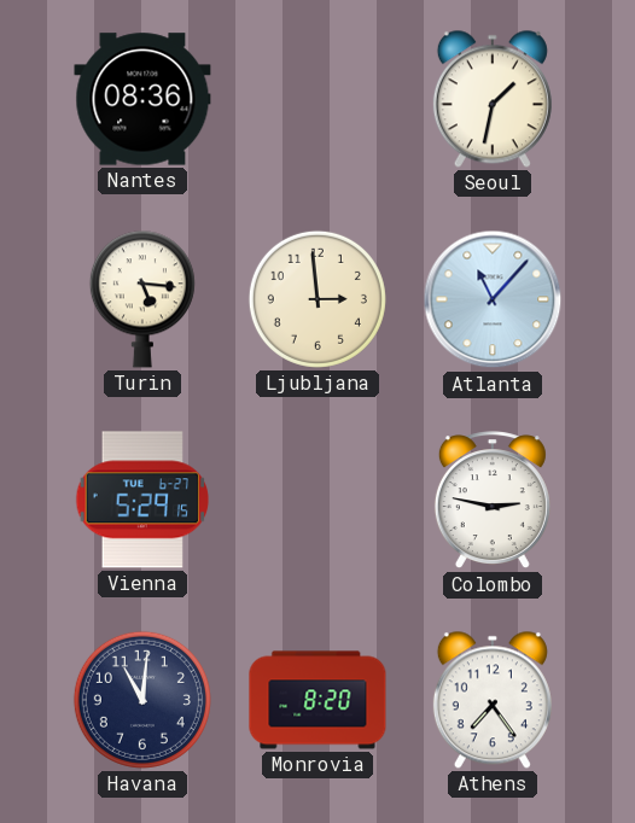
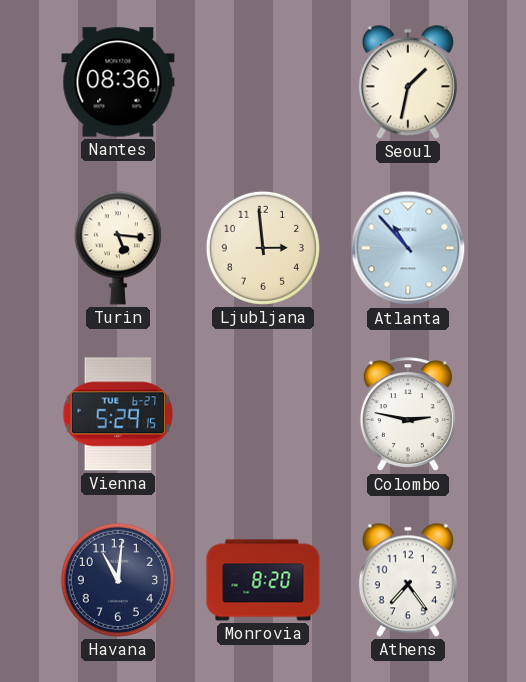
Atlanta: 11:07 -> 10:53
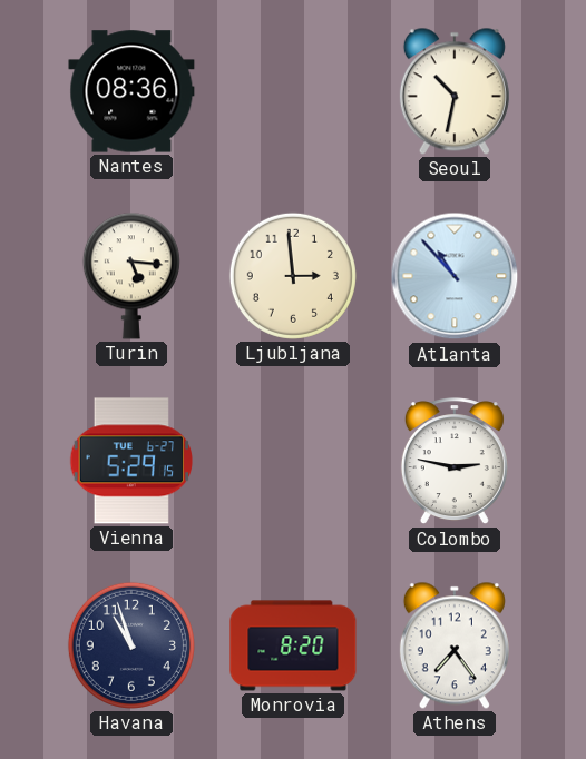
Seoul: 1:32 -> 10:32
Havana: 11:01 -> 10:57
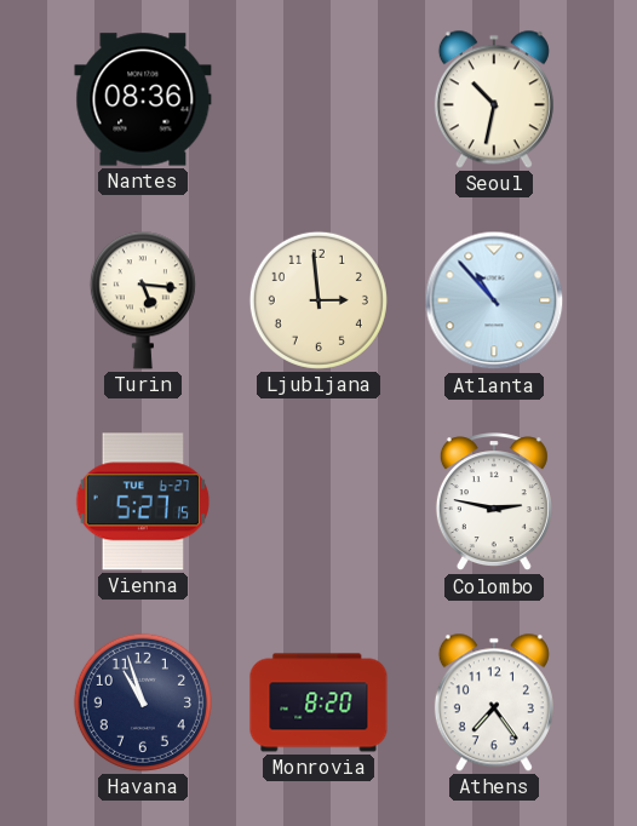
Vienna: 5:29 -> 5:27
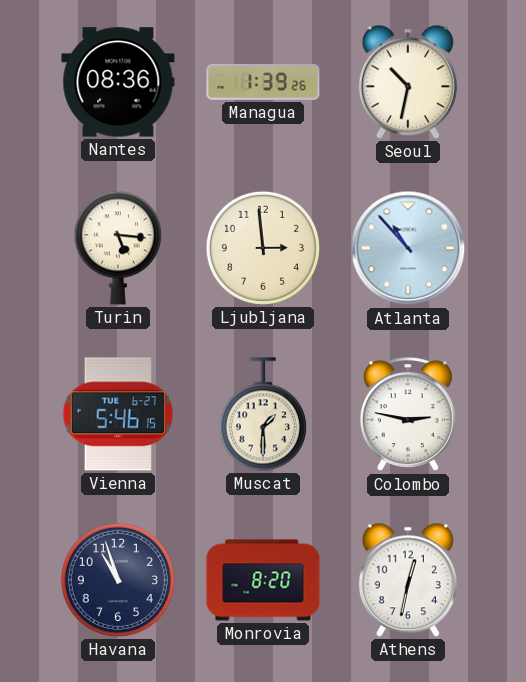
Managua: none -> 1:39
Vienna: 5:27 -> 5:46
Muscat: none -> 1:30
Athens: 7:24 -> 12:32
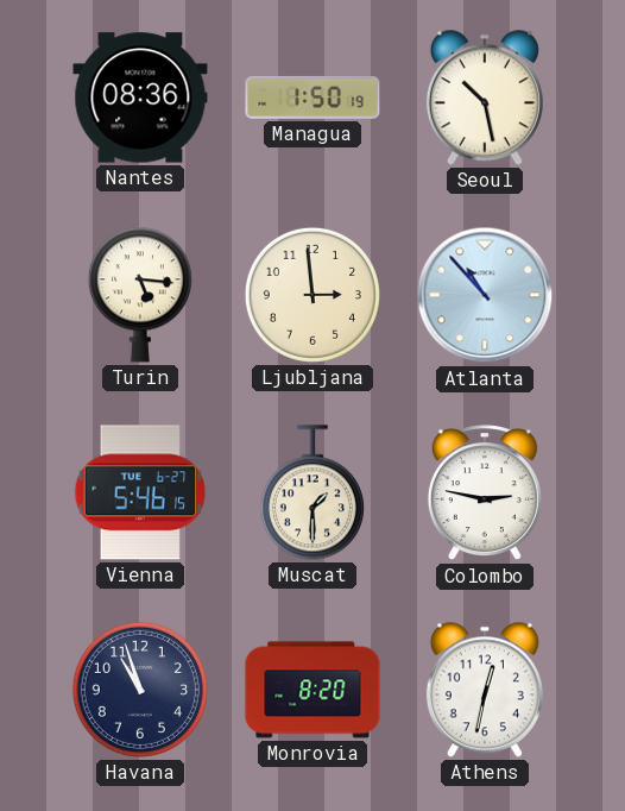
Managua: 1:39 -> 1:50
Seoul: 10:32 -> 10:28
